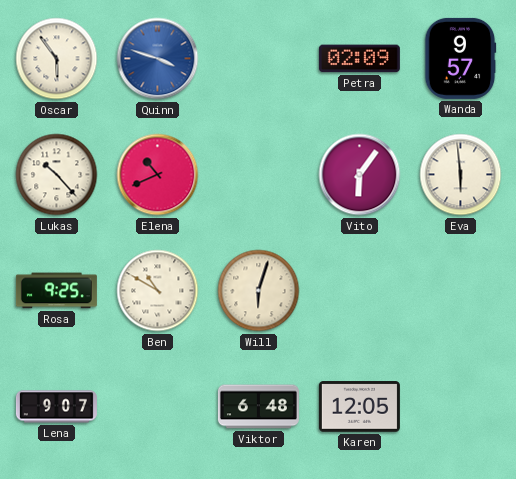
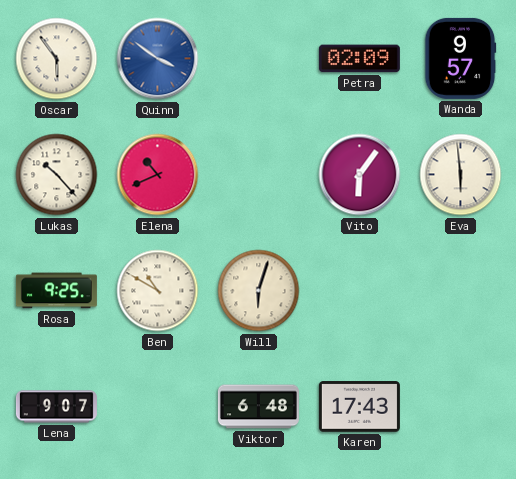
Quinn: 3:48 -> 3:51
Karen: 12:05 -> 17:43
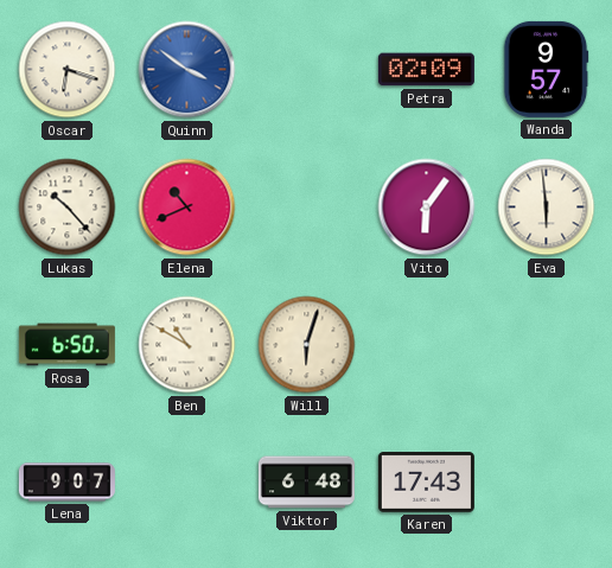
Oscar: 5:54 -> 6:18
Rosa: 9:25 -> 6:50
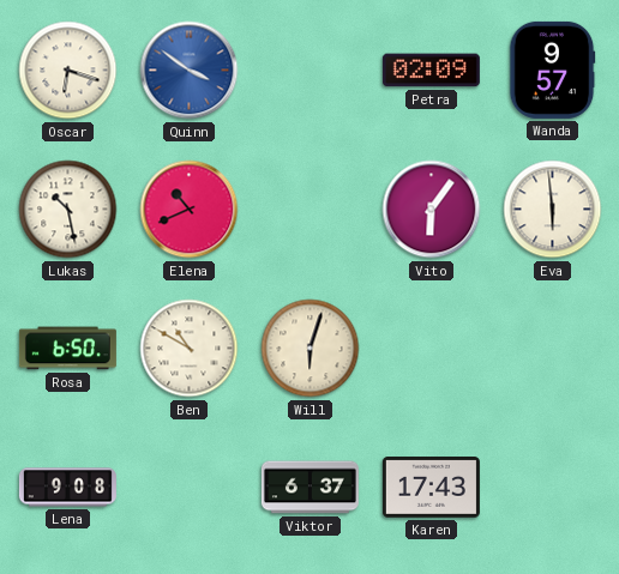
Lukas: 10:23 -> 10:28
Lena: 9:07 -> 9:08
Viktor: 6:48 -> 6:37
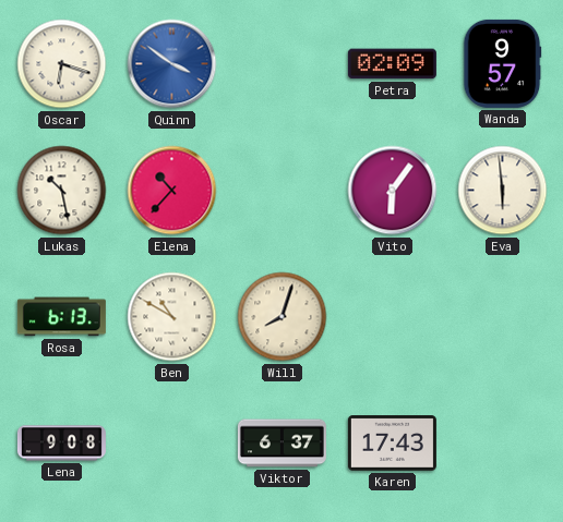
Elena: 10:41 -> 10:37
Rosa: 6:50 -> 6:13
Will: 6:03 -> 8:03
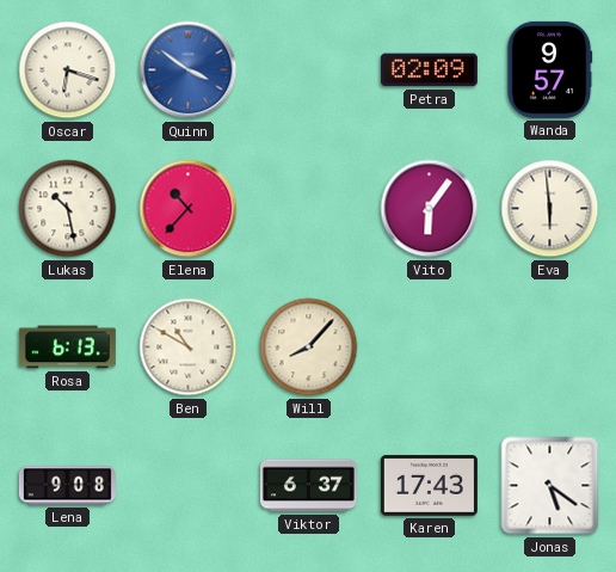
Will: 8:03 -> 8:07
Jonas: none -> 5:21
